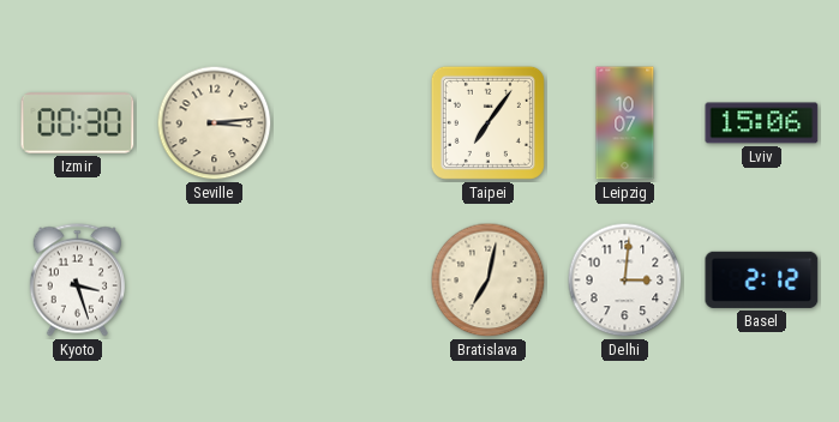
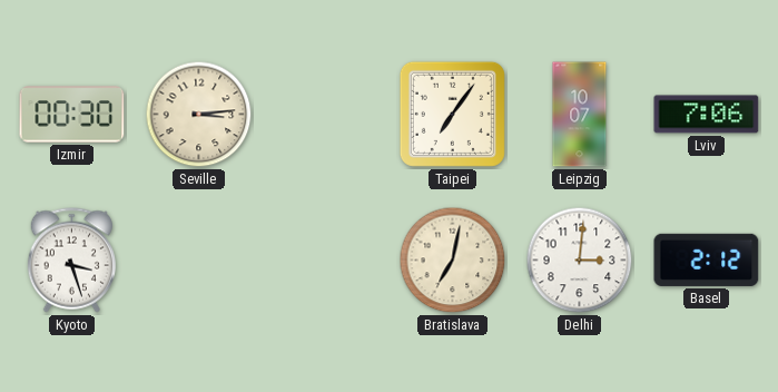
Lviv: 15:06 -> 7:06
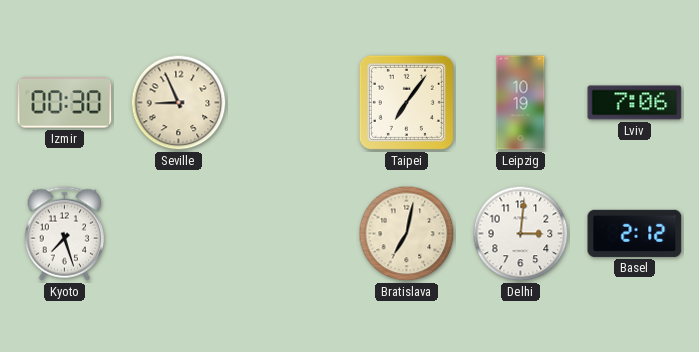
Seville: 3:14 -> 8:56
Leipzig: 10:07 -> 10:19
Kyoto: 3:27 -> 7:27
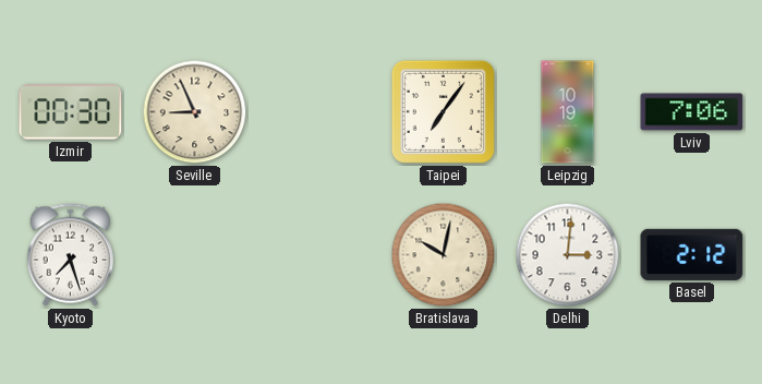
Bratislava: 7:02 -> 10:02
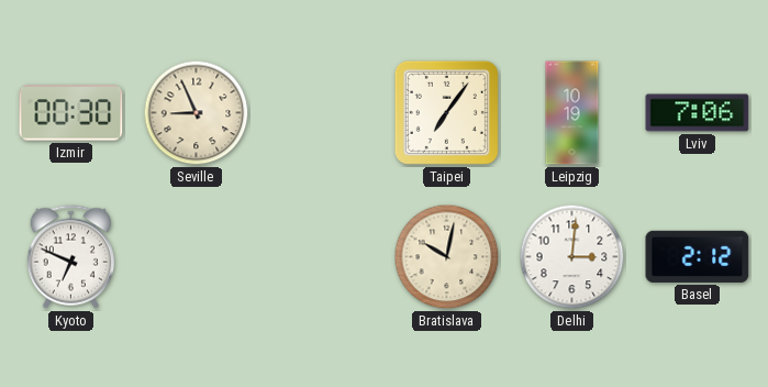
Kyoto: 7:27 -> 6:49
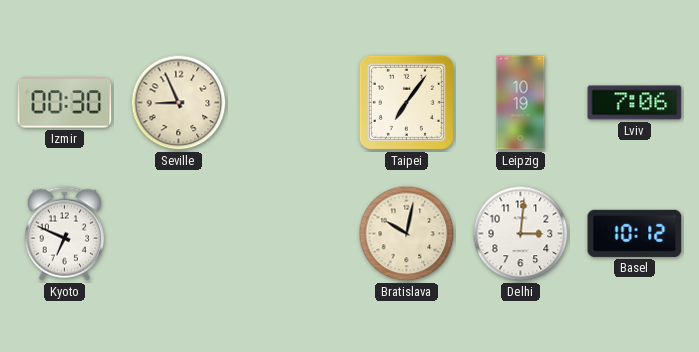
Basel: 2:12 -> 10:12
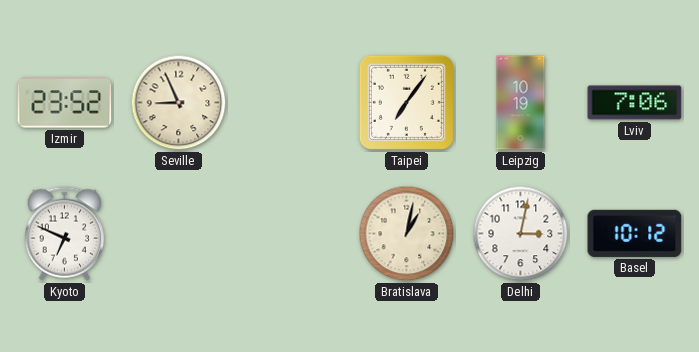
Izmir: 00:30 -> 23:52
Bratislava: 10:02 -> 1:02
Delhi: 3:01 -> 3:02
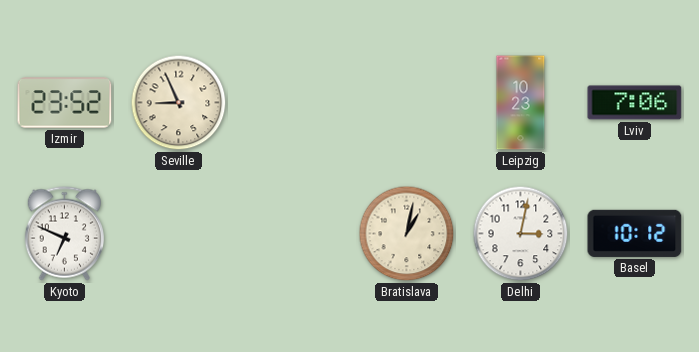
Taipei: 7:06 -> none
Leipzig: 10:19 -> 10:23
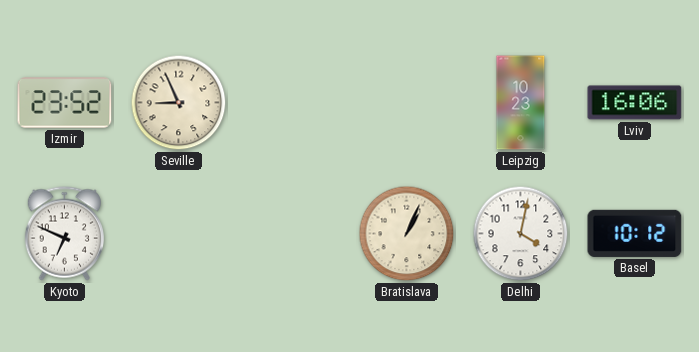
Lviv: 7:06 -> 16:06
Bratislava: 1:02 -> 1:04
Delhi: 3:02 -> 4:02
